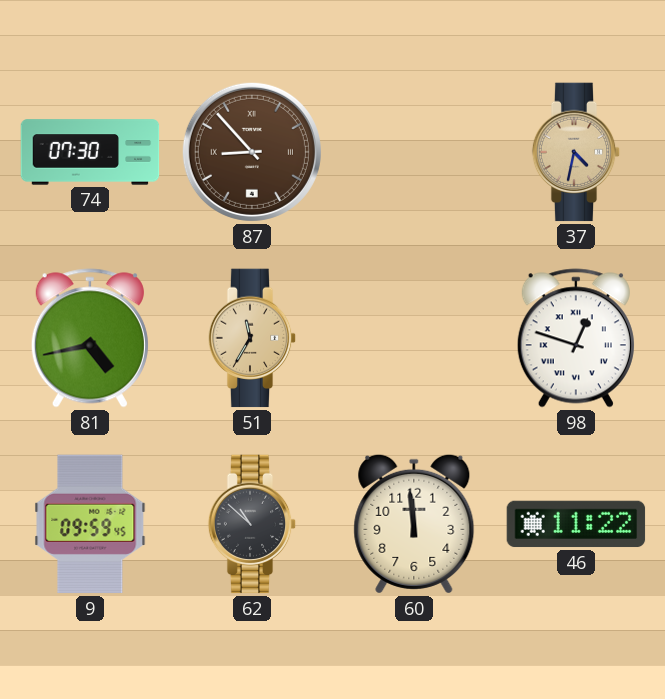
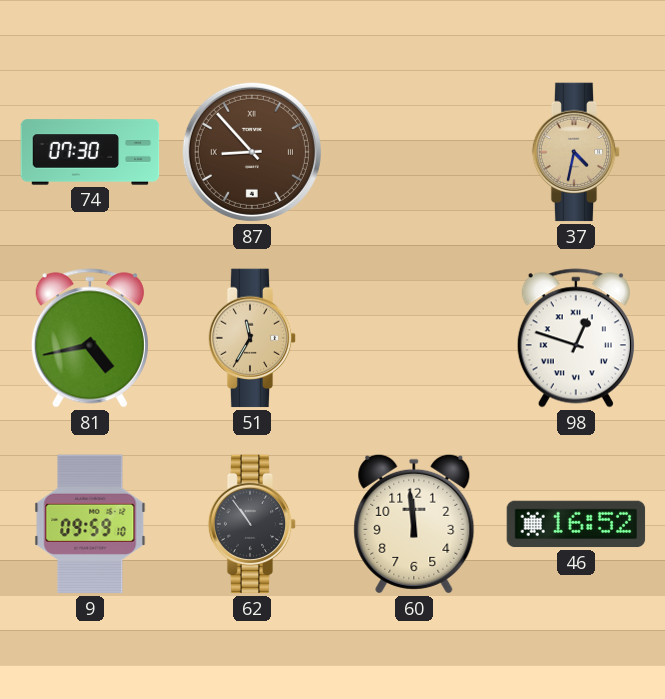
9: 09:59:45 -> 09:59:10
62: 10:52 -> 10:54
46: 11:22 -> 16:52
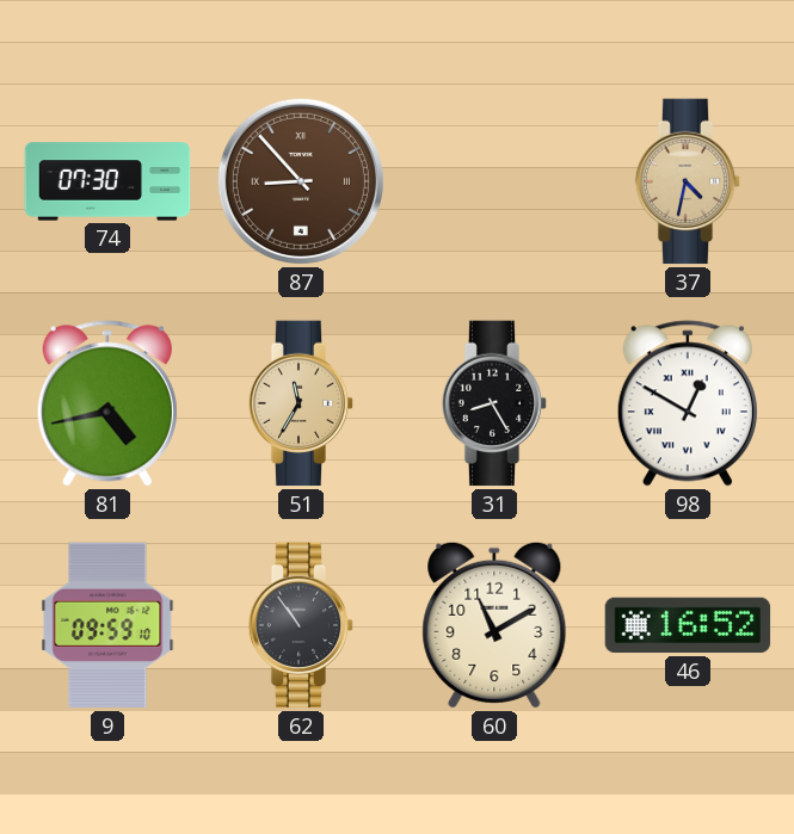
31: none -> 8:25
98: 12:48 -> 12:50
60: 11:59 -> 11:10
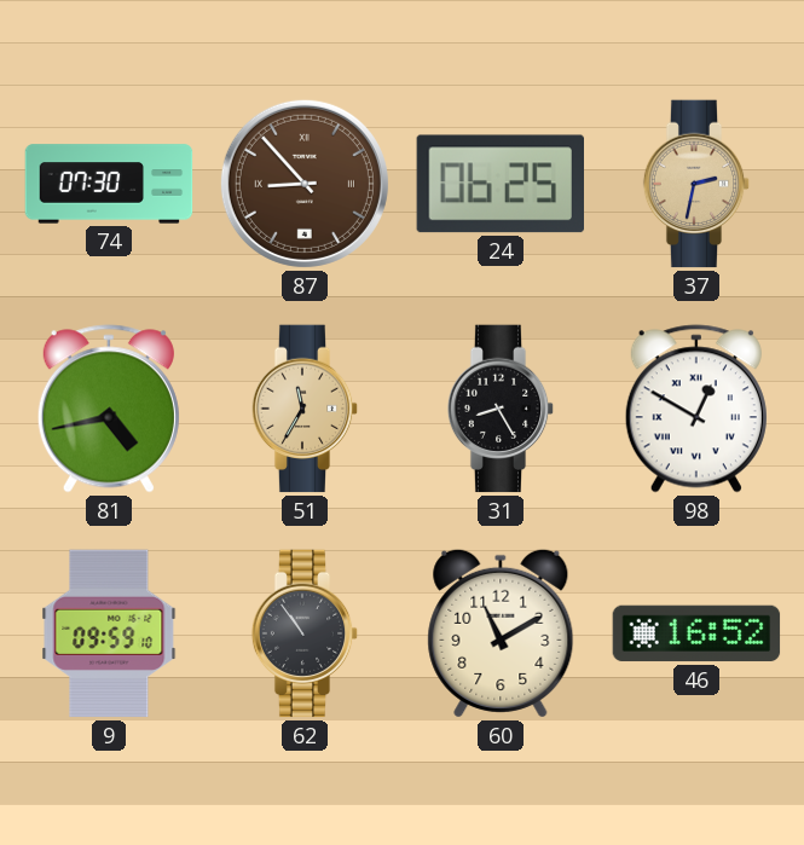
24: none -> 06:25
37: 4:32 -> 2:32
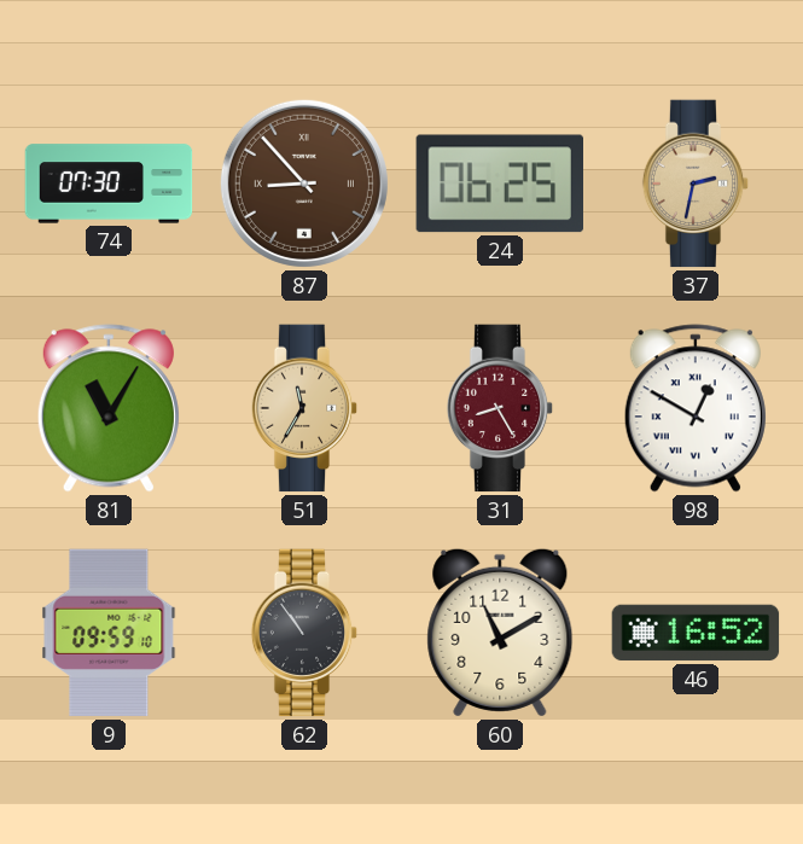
81: 4:43 -> 11:05
31 dial: black -> burgundy
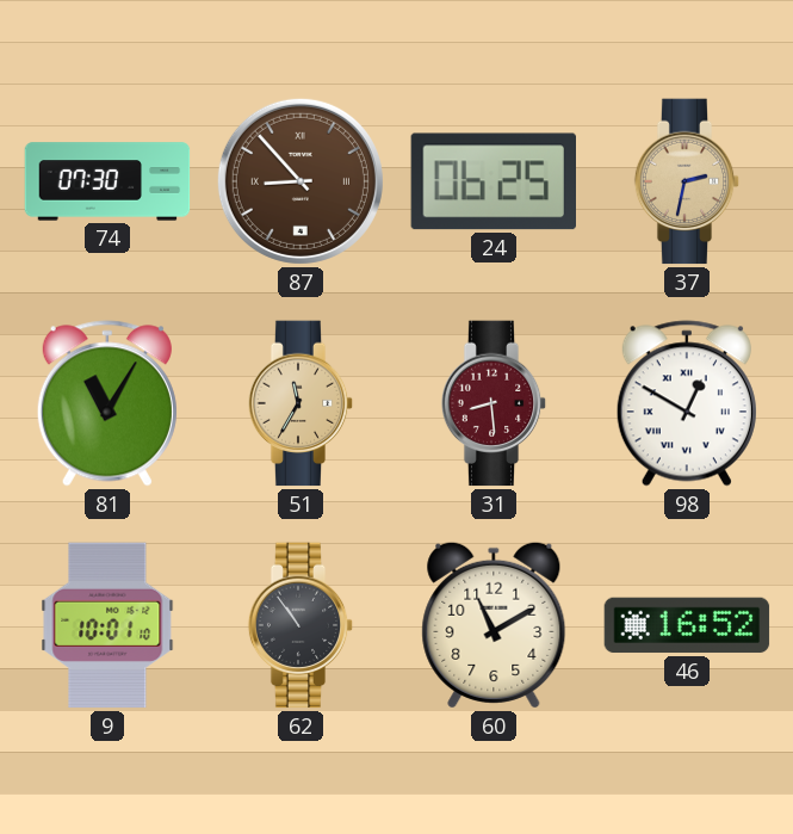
31: 8:25 -> 8:29
9: 09:59 -> 10:01
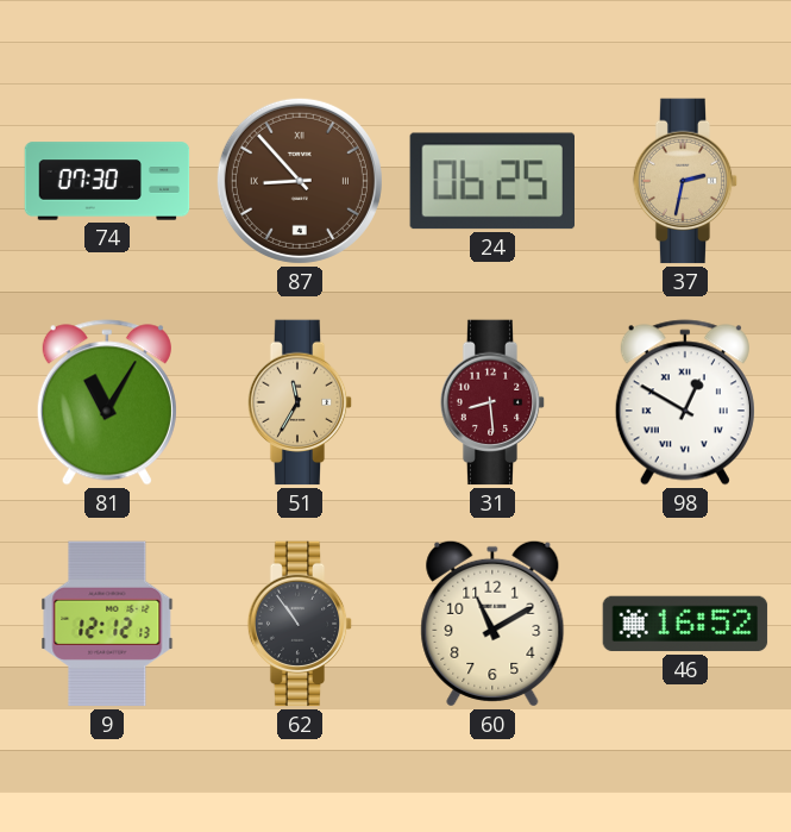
9: 10:01 -> 12:12
